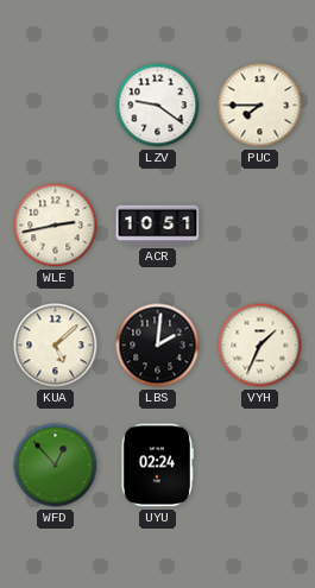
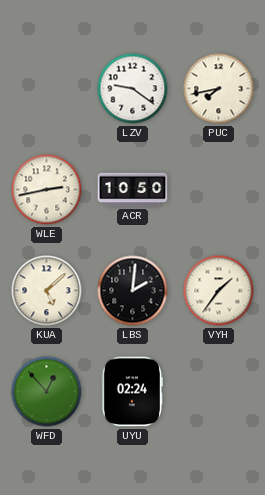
PUC: 7:45 -> 7:43
ACR: 10:51 -> 10:50
VYH: 1:34 -> 1:36
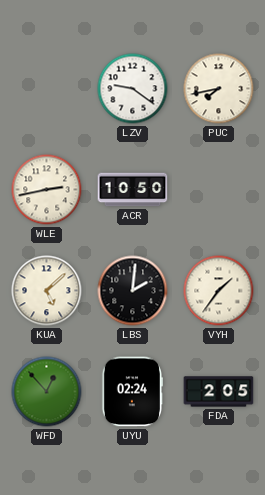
FDA: none -> 2:05
